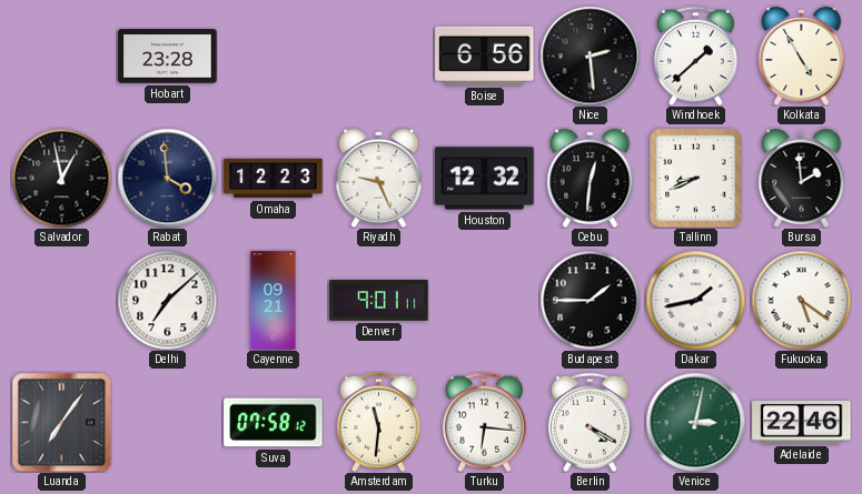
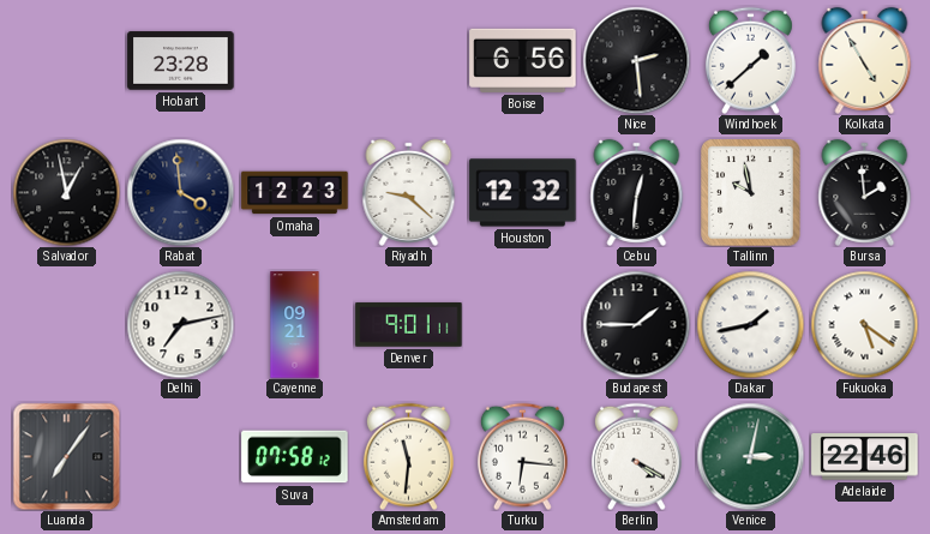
Riyadh: 9:26 -> 9:22
Tallinn: 8:41 -> 9:58
Delhi: 7:08 -> 7:13
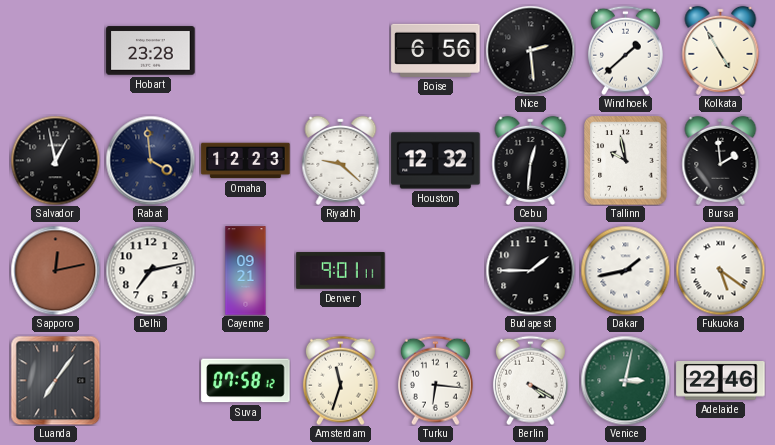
Sapporo: none -> 12:13
Amsterdam: 11:31 -> 11:33
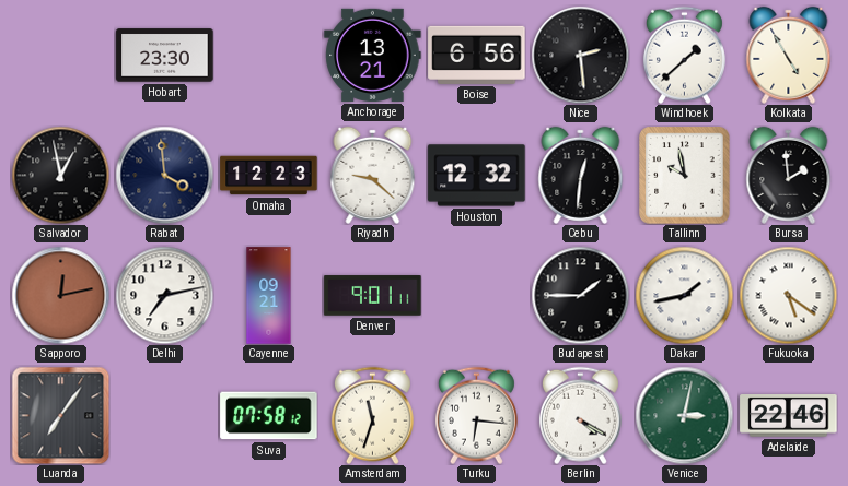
Hobart: 23:28 -> 23:30
Anchorage: none -> 13:21
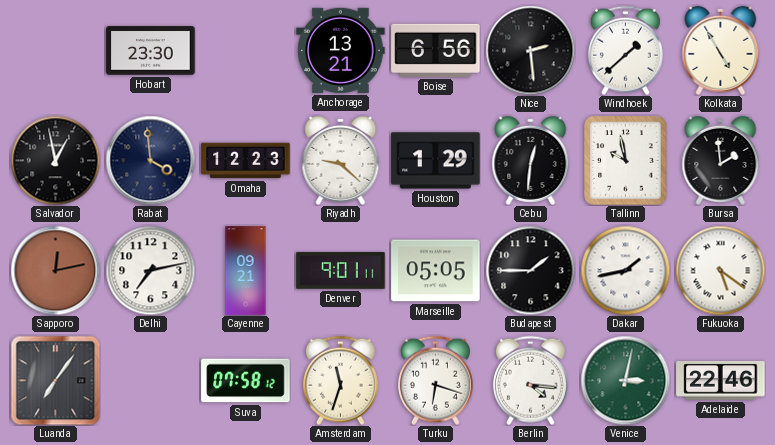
Houston: 12:32 -> 1:29
Marseille: none -> 05:05
Turku: 6:16 -> 6:18
Berlin: 4:20 -> 4:16
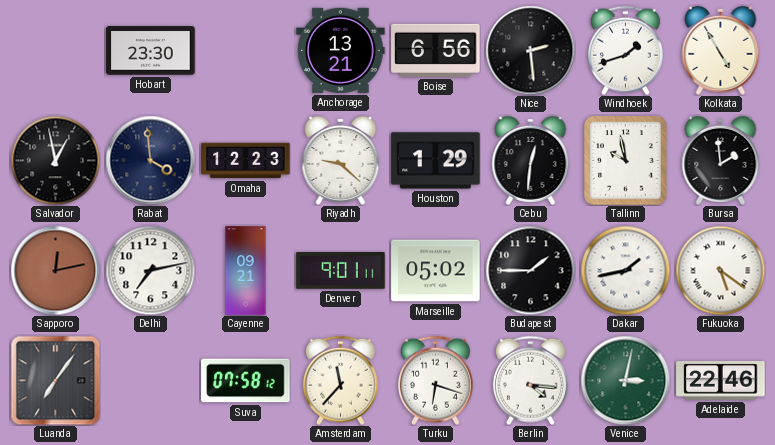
Windhoek: 1:38 -> 1:42
Marseille: 05:05 -> 05:02
Amsterdam: 11:33 -> 11:37
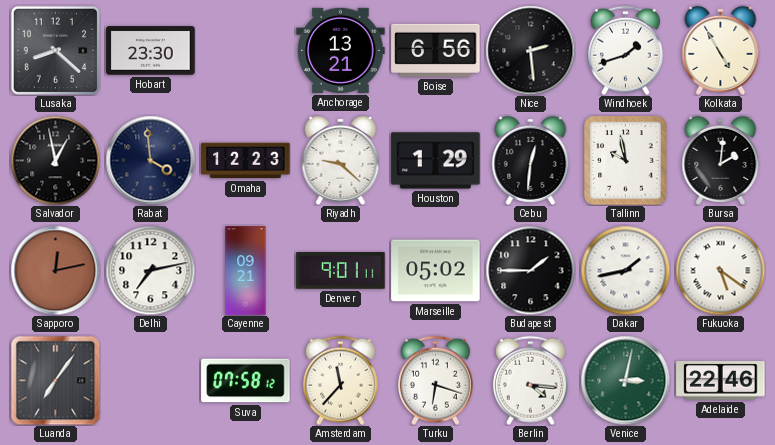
Lusaka: none -> 8:22
Bursa: 1:59 -> 2:01
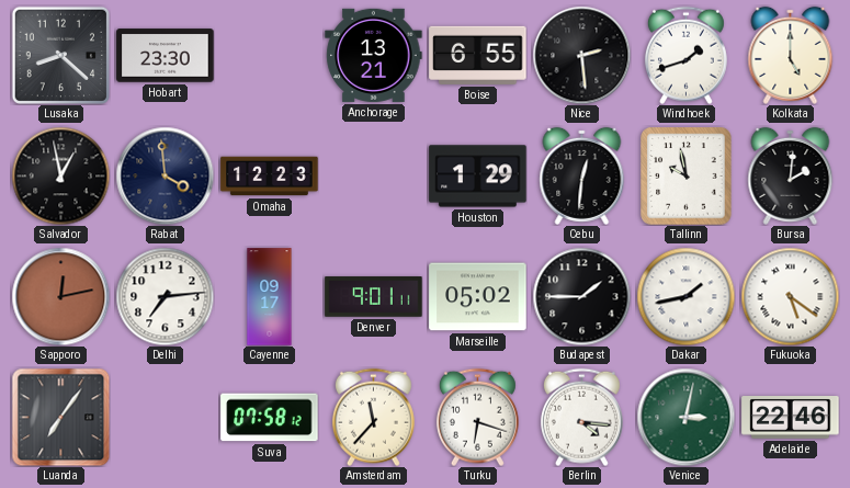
Boise: 6:56 -> 6:55
Kolkata: 4:55 -> 5:00
Riyadh: 9:22 -> none
Delhi: 7:13 -> 7:14
Cayenne: 09:21 -> 09:17
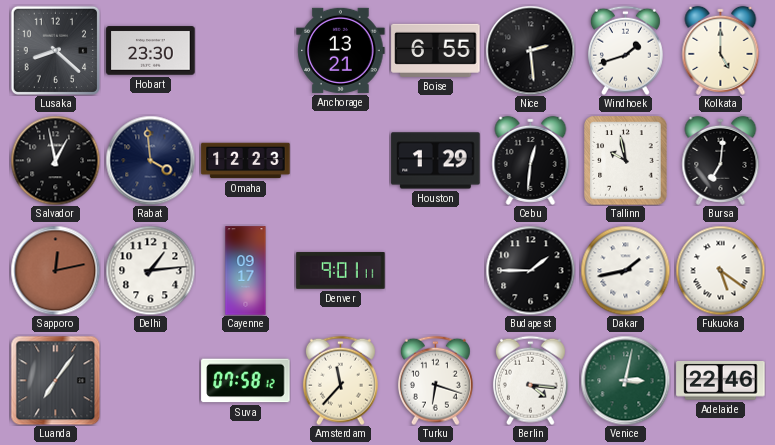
Bursa: 2:01 -> 7:01
Delhi: 7:14 -> 1:14
Marseille: 05:02 -> none
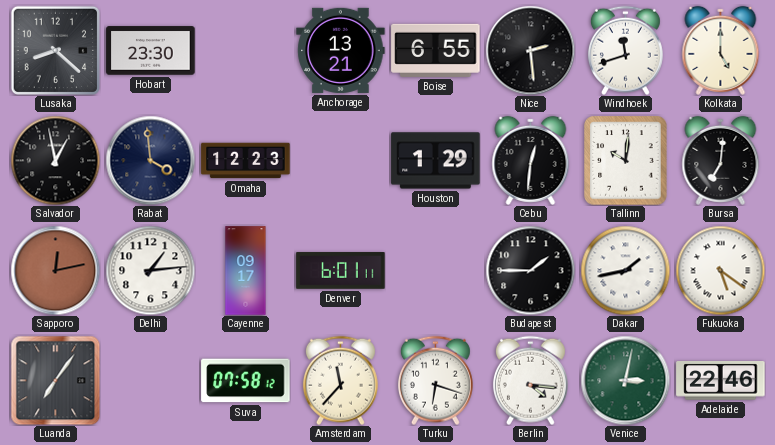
Windhoek: 1:42 -> 11:42
Tallinn: 9:58 -> 10:01
Denver: 9:01 -> 6:01
